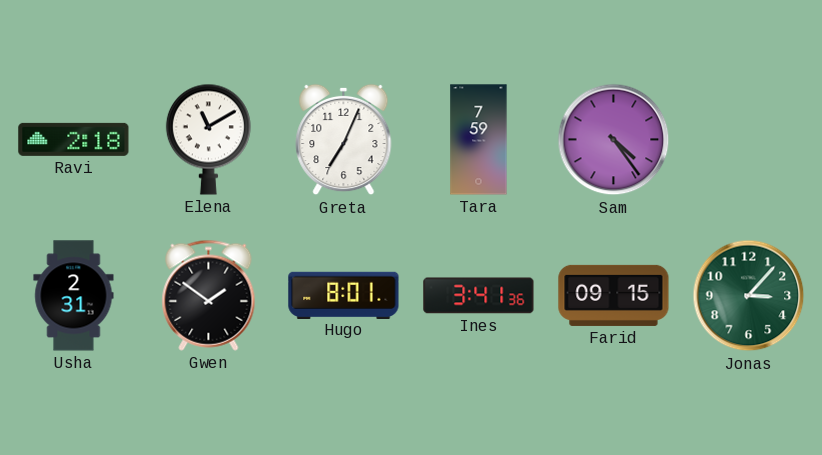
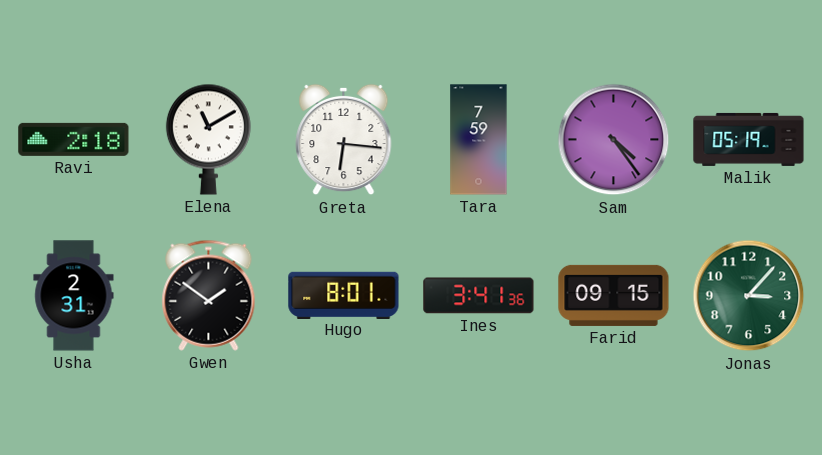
Greta: 7:04 -> 6:16
Malik: none -> 05:19
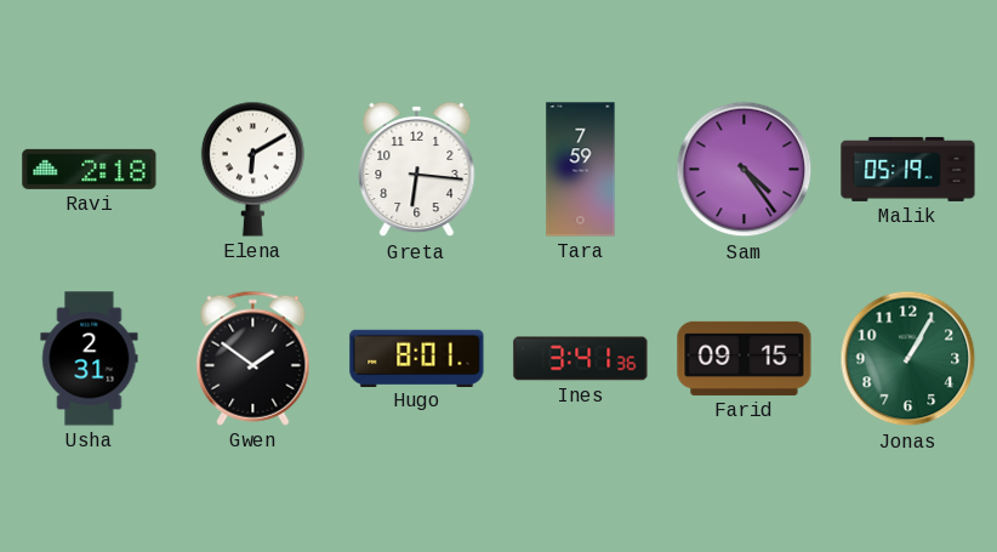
Elena: 11:10 -> 6:10
Jonas: 3:07 -> 1:05
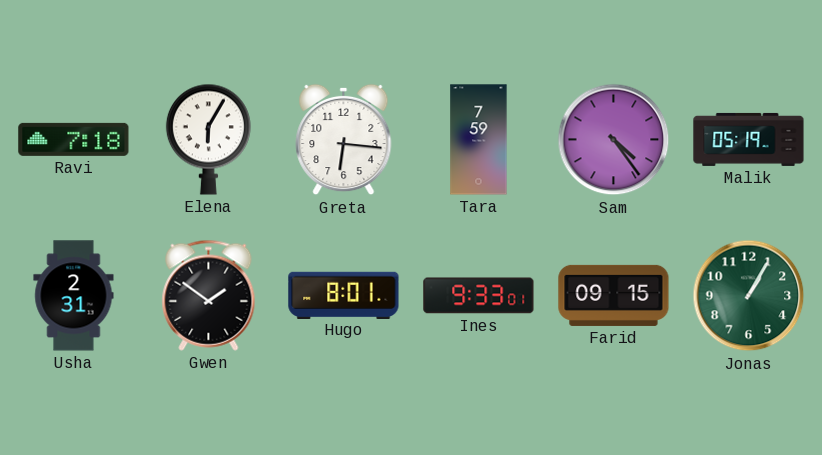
Ravi: 2:18 -> 7:18
Elena: 6:10 -> 6:05
Ines: 3:41 -> 9:33
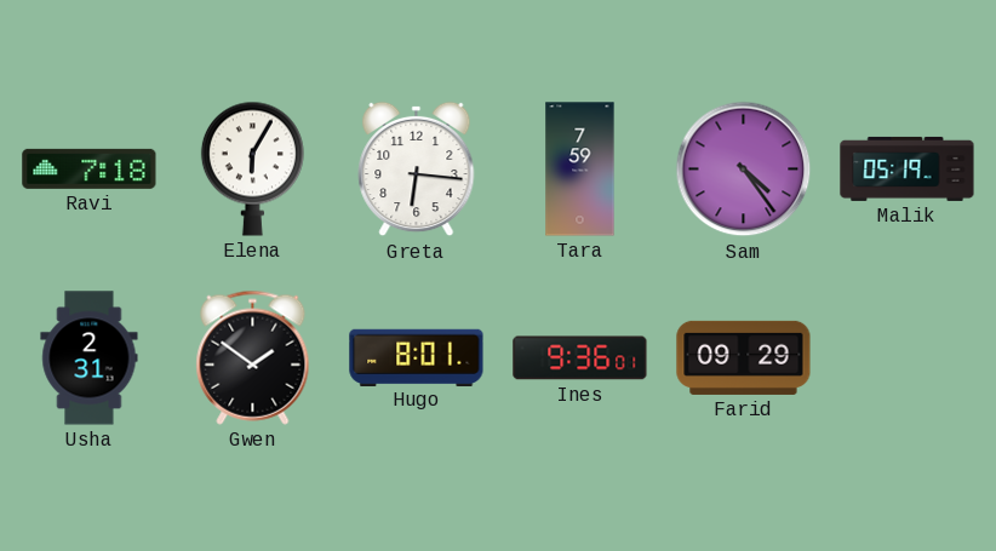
Ines: 9:33 -> 9:36
Farid: 09:15 -> 09:29
Jonas: 1:05 -> none
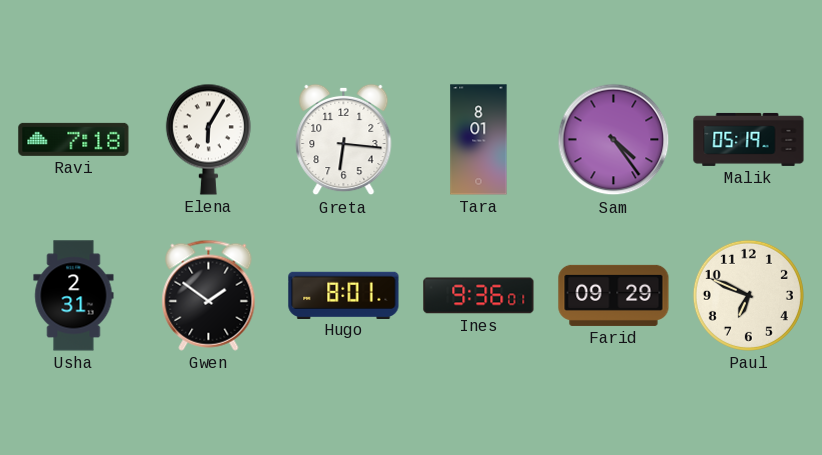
Tara: 7:59 -> 8:01
Paul: none -> 6:49
